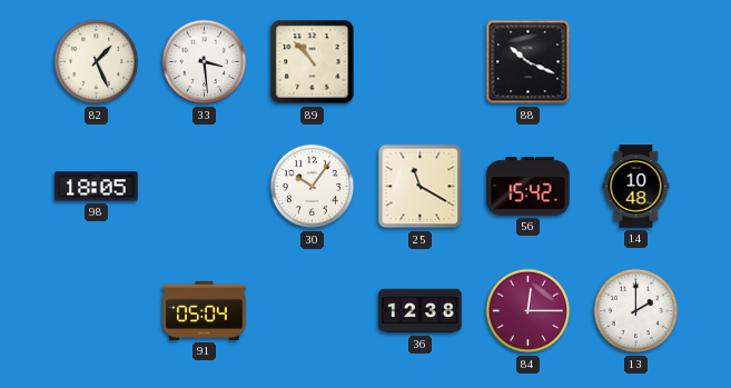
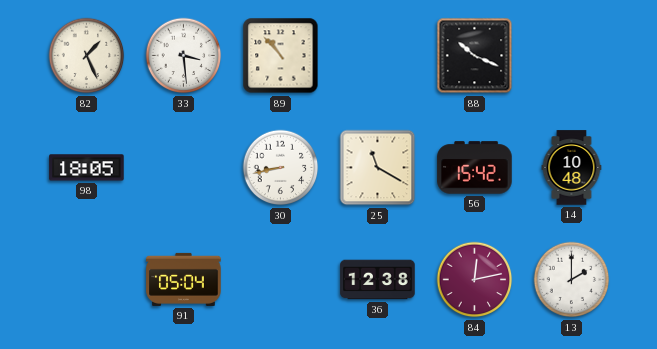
30: 10:06 -> 8:43
84: 12:15 -> 12:13
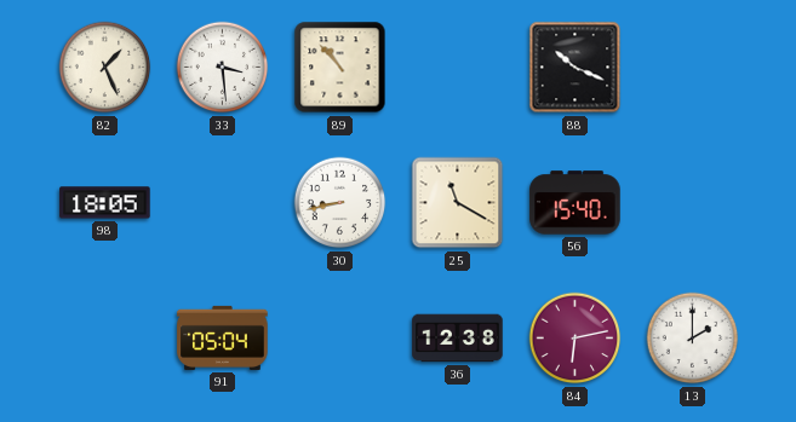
56: 15:42 -> 15:40
14: 10:48 -> none
84: 12:13 -> 6:13
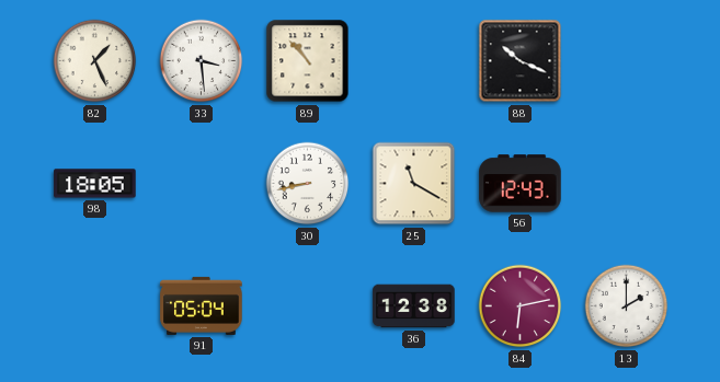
56: 15:40 -> 12:43
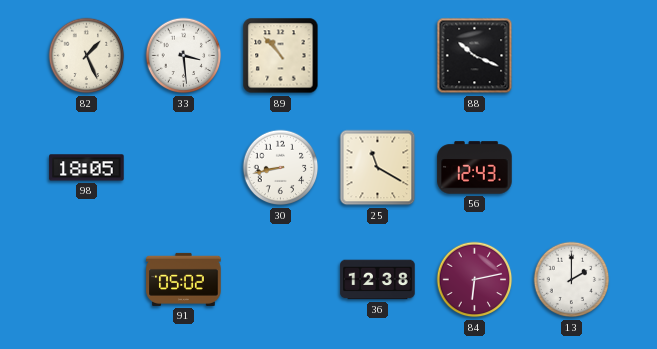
91: 05:04 -> 05:02
